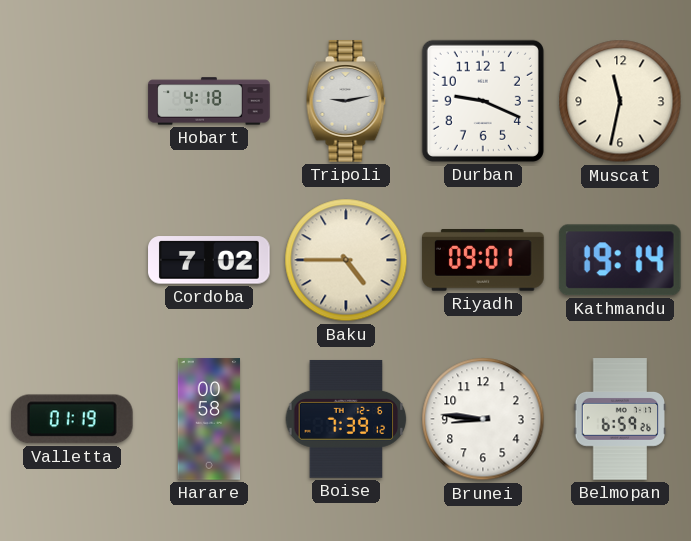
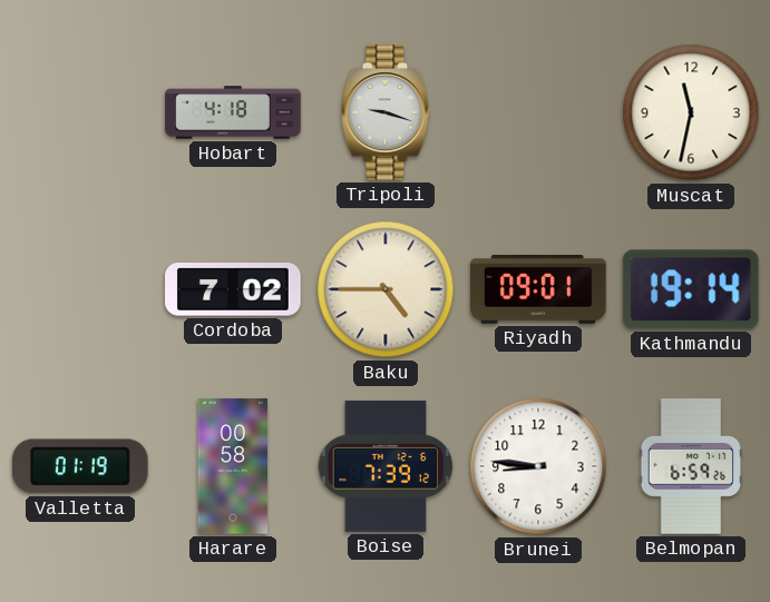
Tripoli: 9:13 -> 9:18
Durban: 9:19 -> none
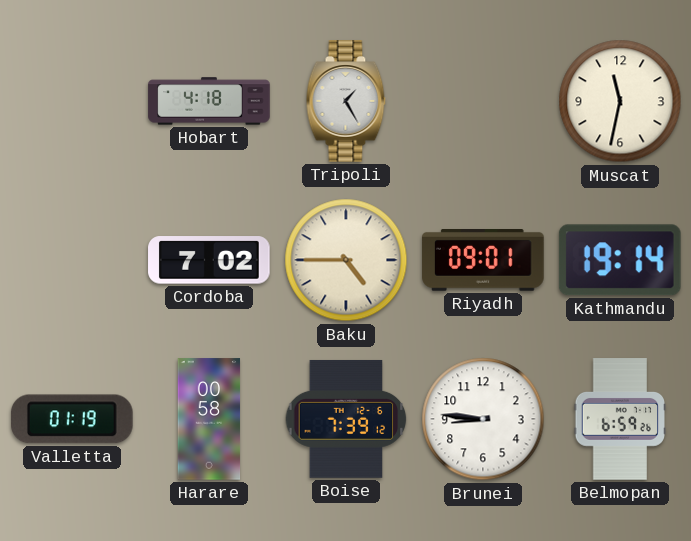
Tripoli: 9:18 -> 1:25
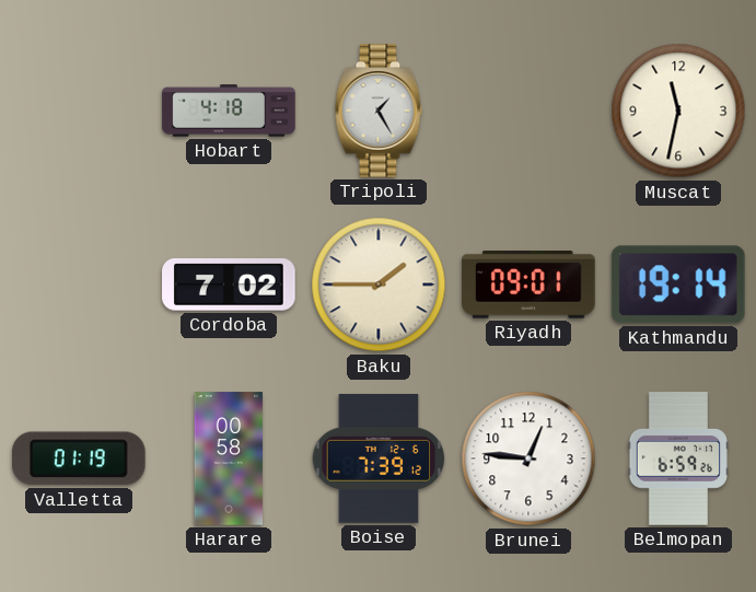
Baku: 4:45 -> 1:45
Brunei: 8:46 -> 12:46
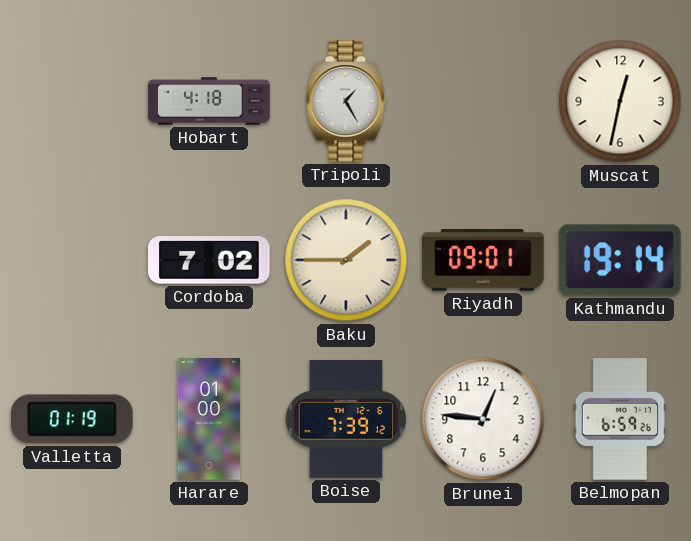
Muscat: 11:32 -> 12:32
Harare: 00:58 -> 01:00
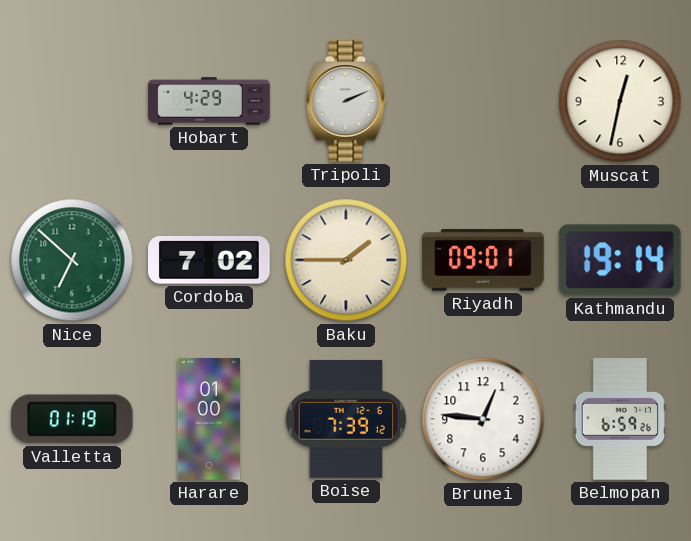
Hobart: 4:18 -> 4:29
Tripoli: 1:25 -> 2:11
Nice: none -> 6:52
